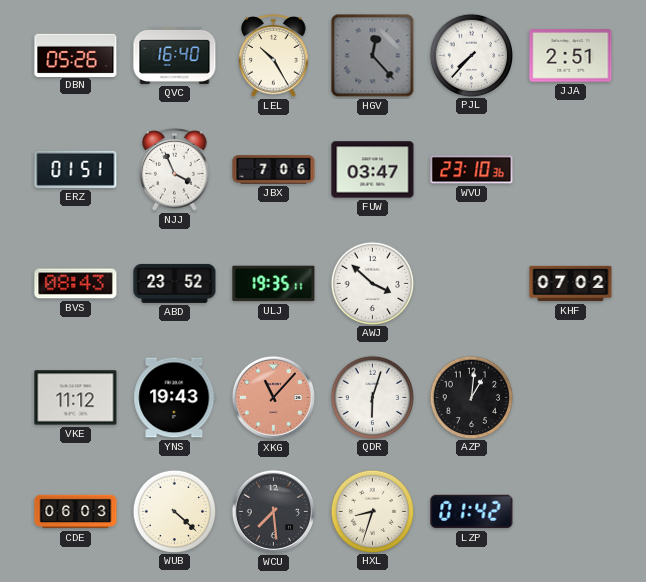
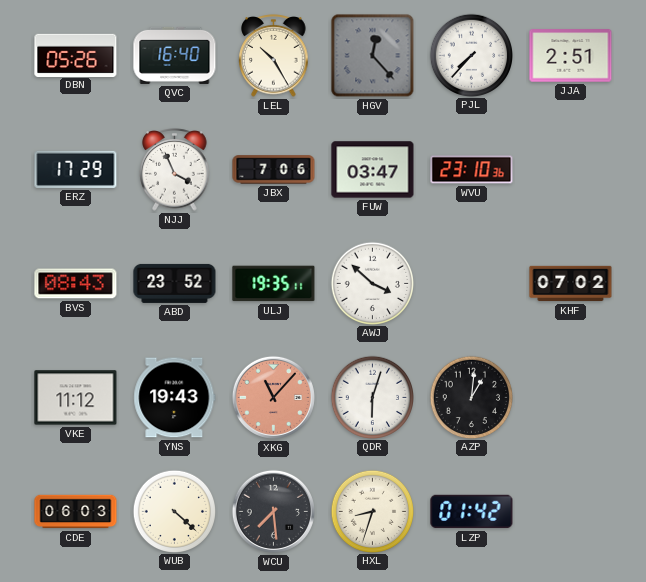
ERZ: 01:51 -> 17:29
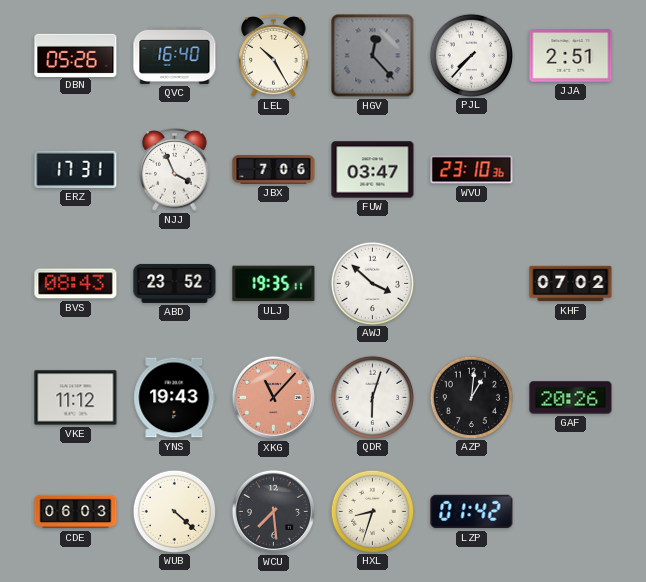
ERZ: 17:29 -> 17:31
GAF: none -> 20:26
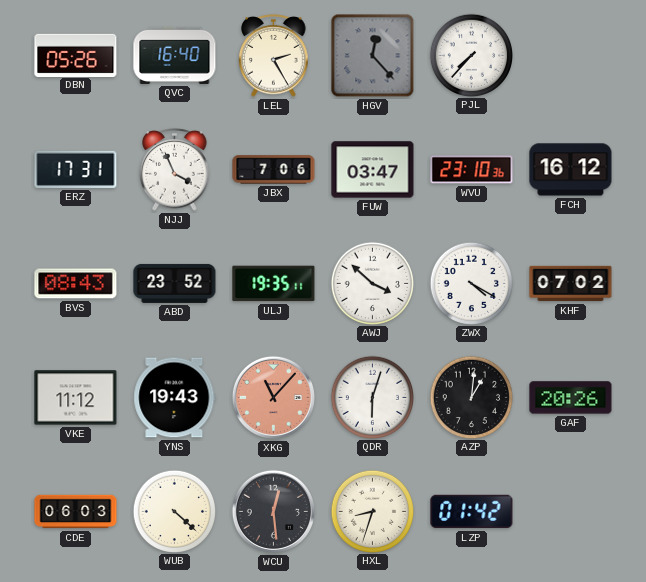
LEL: 10:25 -> 2:25
JJA: 2:51 -> none
FCH: none -> 16:12
ZWX: none -> 4:20
WCU: 7:29 -> 12:29
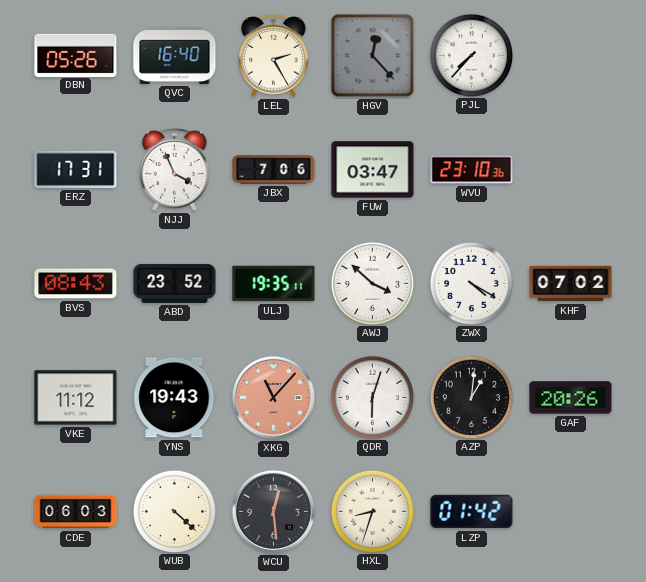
FCH: 16:12 -> none
